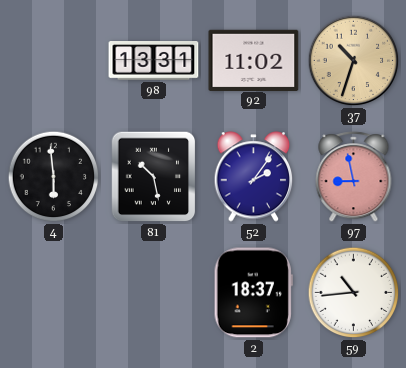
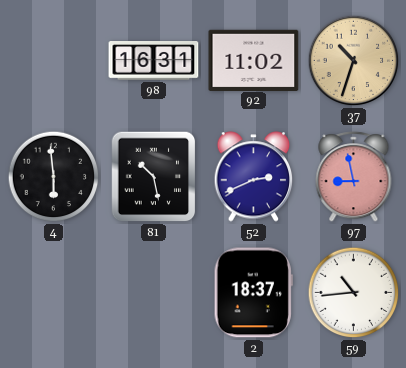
98: 13:31 -> 16:31
52: 2:06 -> 2:41
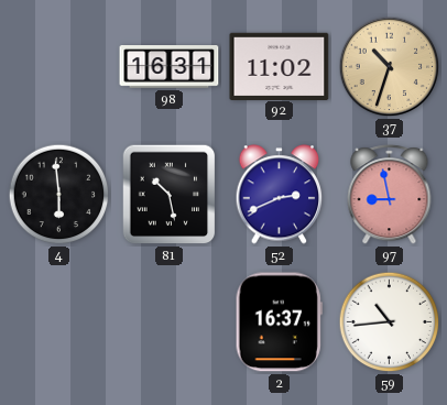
2: 18:37 -> 16:37
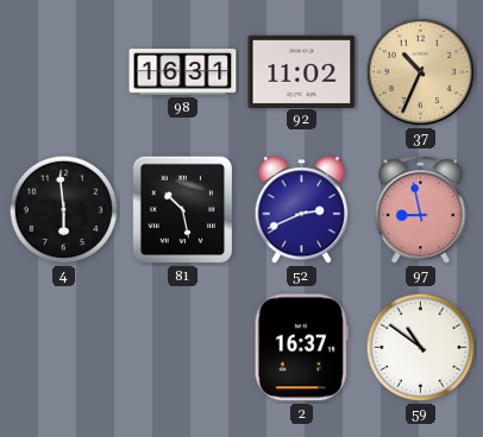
37: 10:33 -> 10:34
59: 10:44 -> 10:51
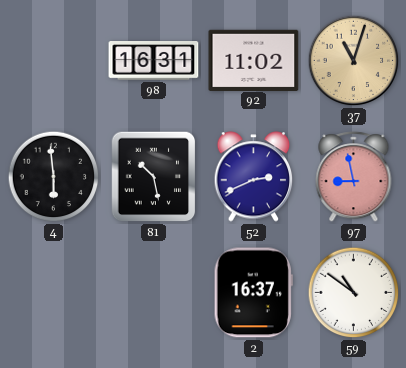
37: 10:34 -> 11:03
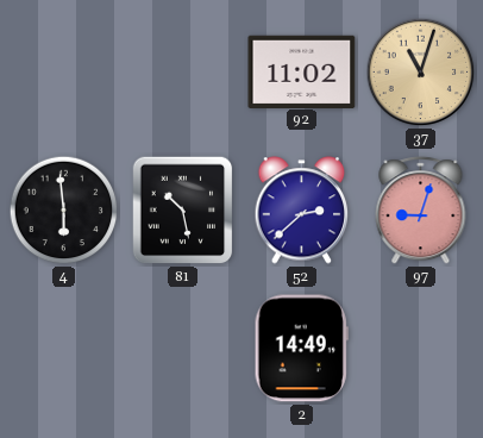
98: 16:31 -> none
52: 2:41 -> 2:38
97: 8:58 -> 9:03
2: 16:37 -> 14:49
59: 10:51 -> none
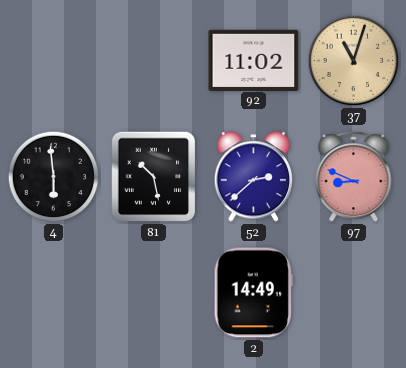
97: 9:03 -> 8:49
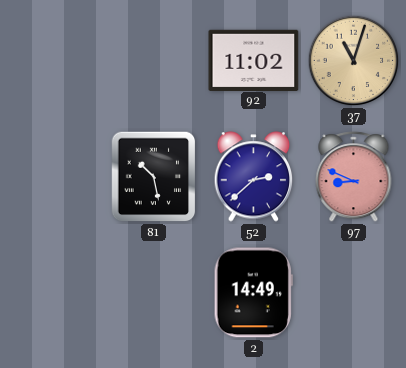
4: 5:59 -> none
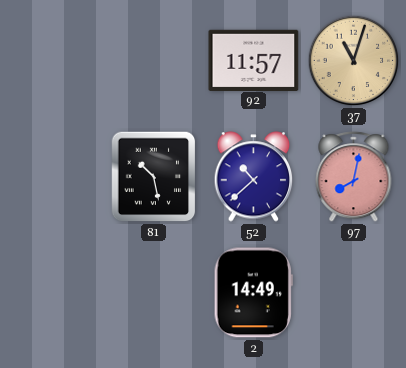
92: 11:02 -> 11:57
52: 2:38 -> 10:38
97: 8:49 -> 8:02
